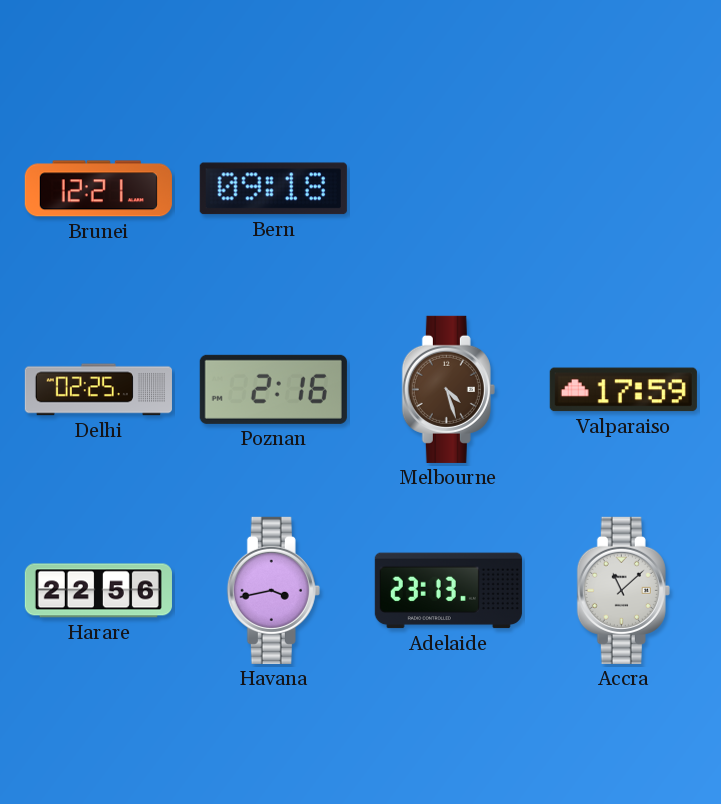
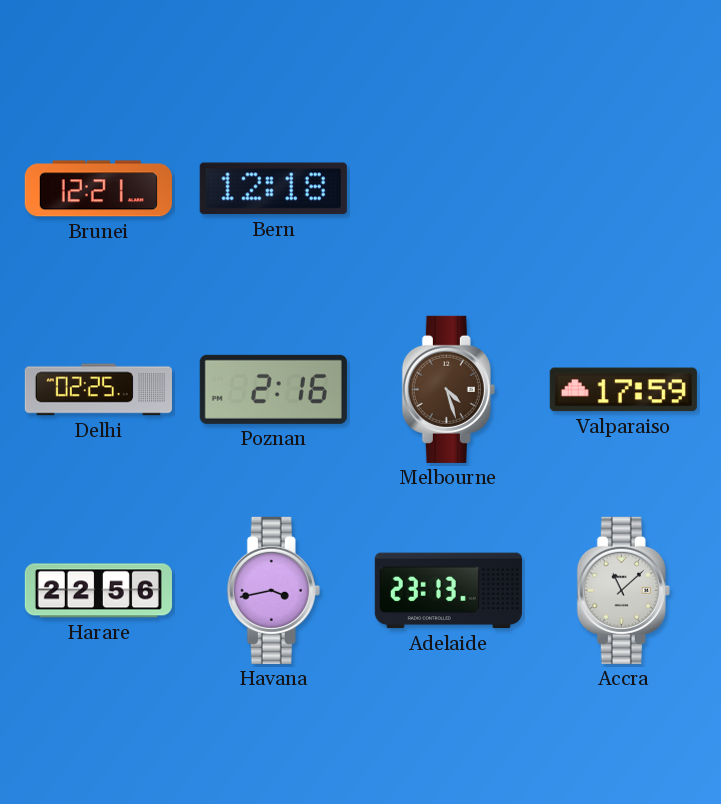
Bern: 09:18 -> 12:18
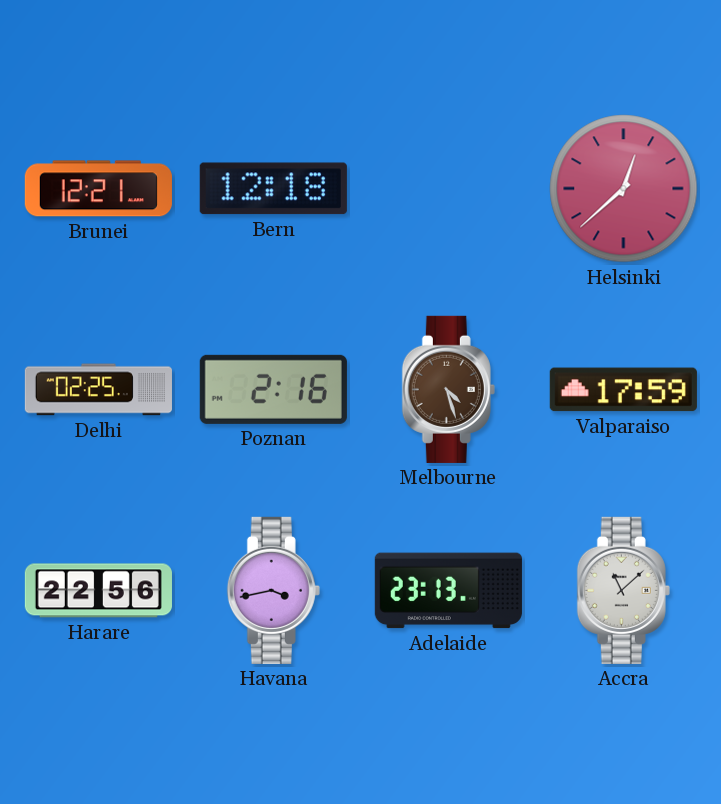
Helsinki: none -> 12:38
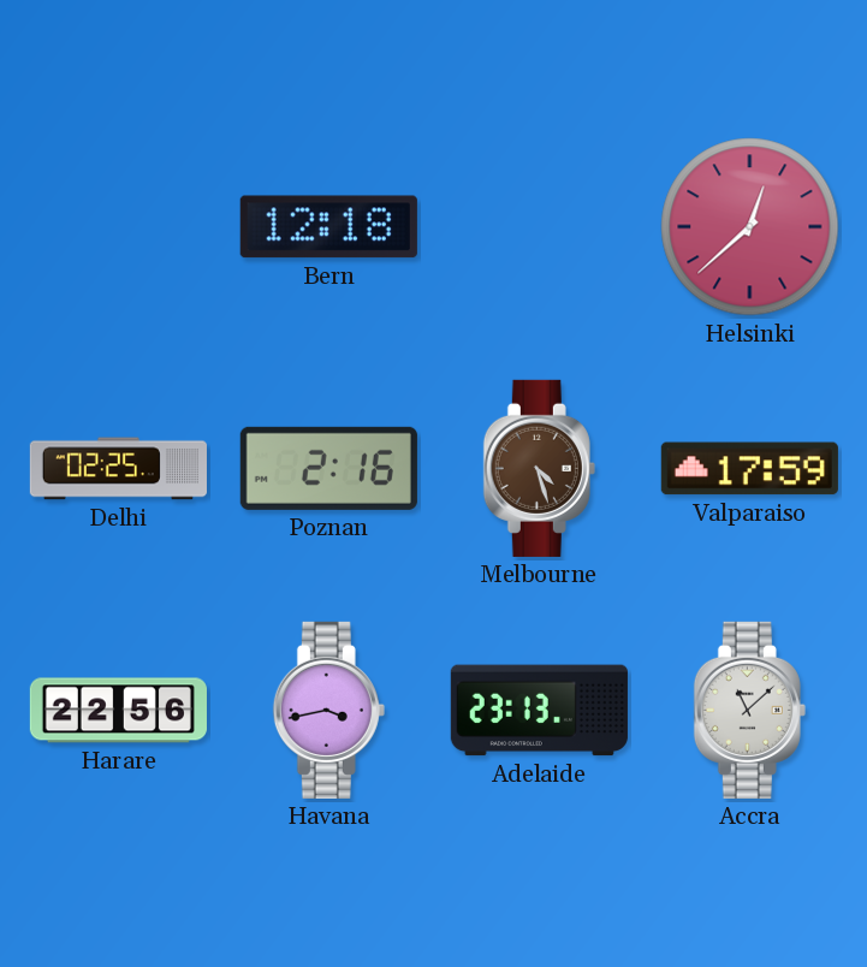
Brunei: 12:21 -> none
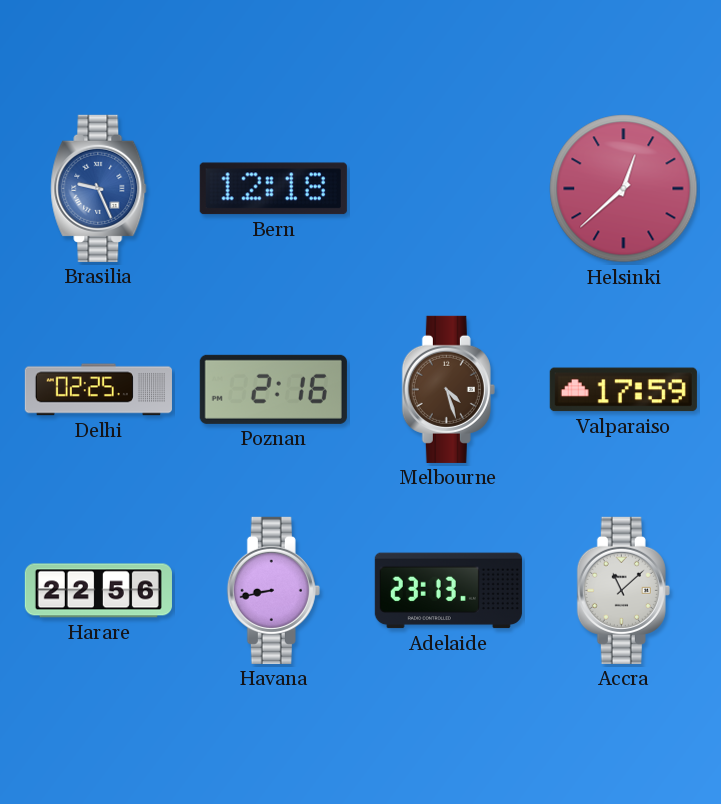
Brasilia: none -> 9:26
Havana: 3:43 -> 8:43
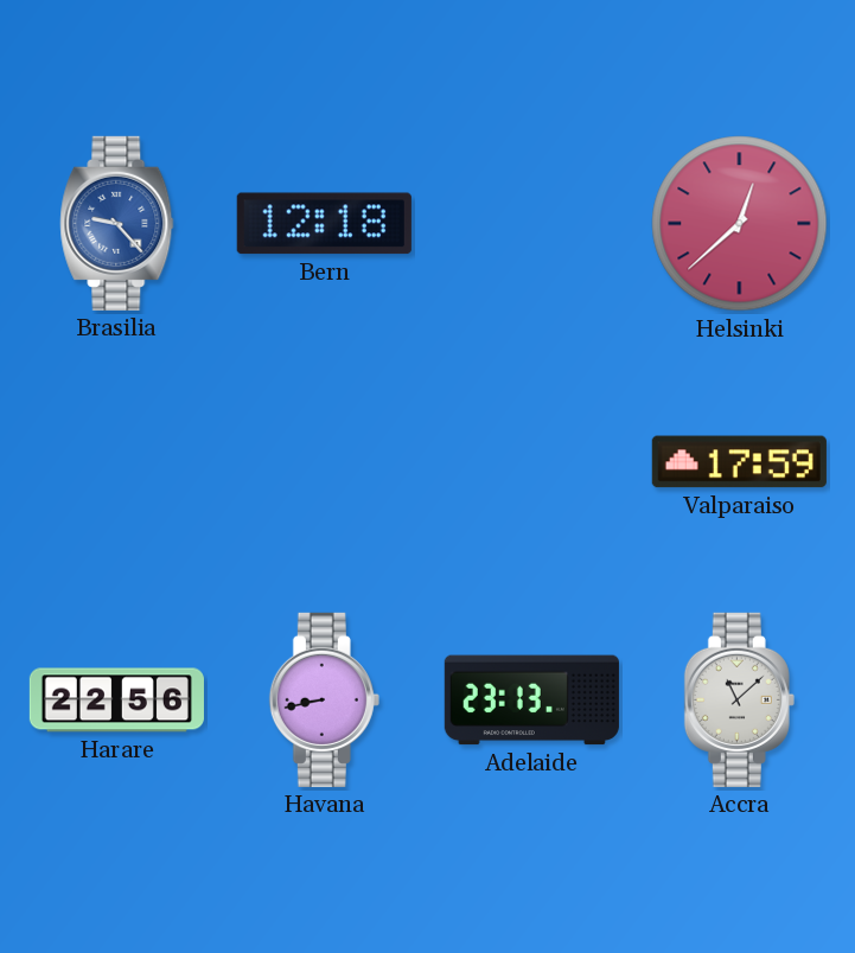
Brasilia: 9:26 -> 9:23
Delhi: 02:25 -> none
Poznan: 2:16 -> none
Melbourne: 4:27 -> none
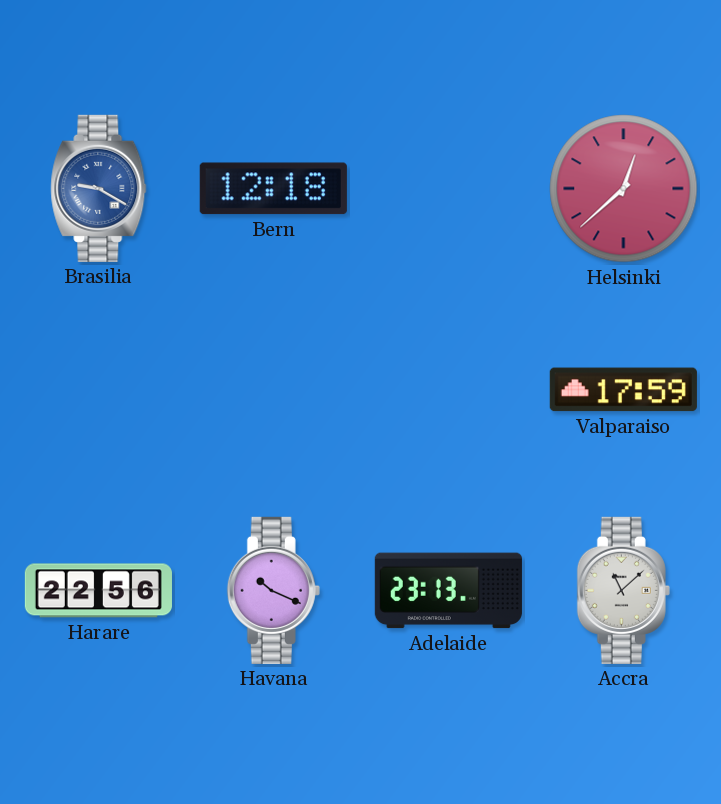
Brasilia: 9:23 -> 9:20
Havana: 8:43 -> 10:19
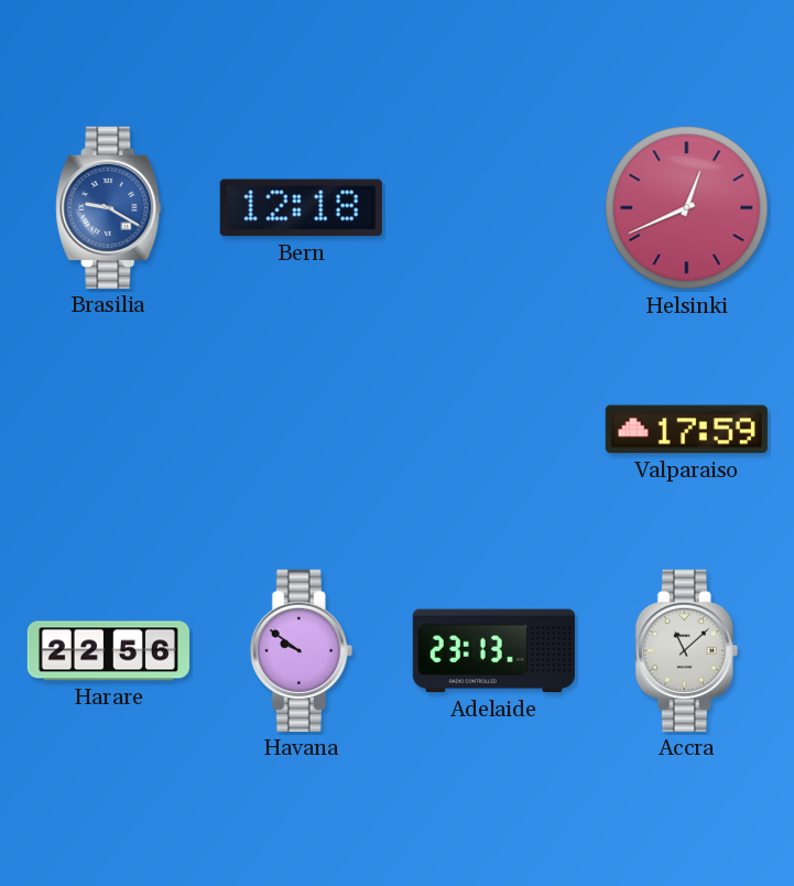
Helsinki: 12:38 -> 12:41
Havana: 10:19 -> 9:51
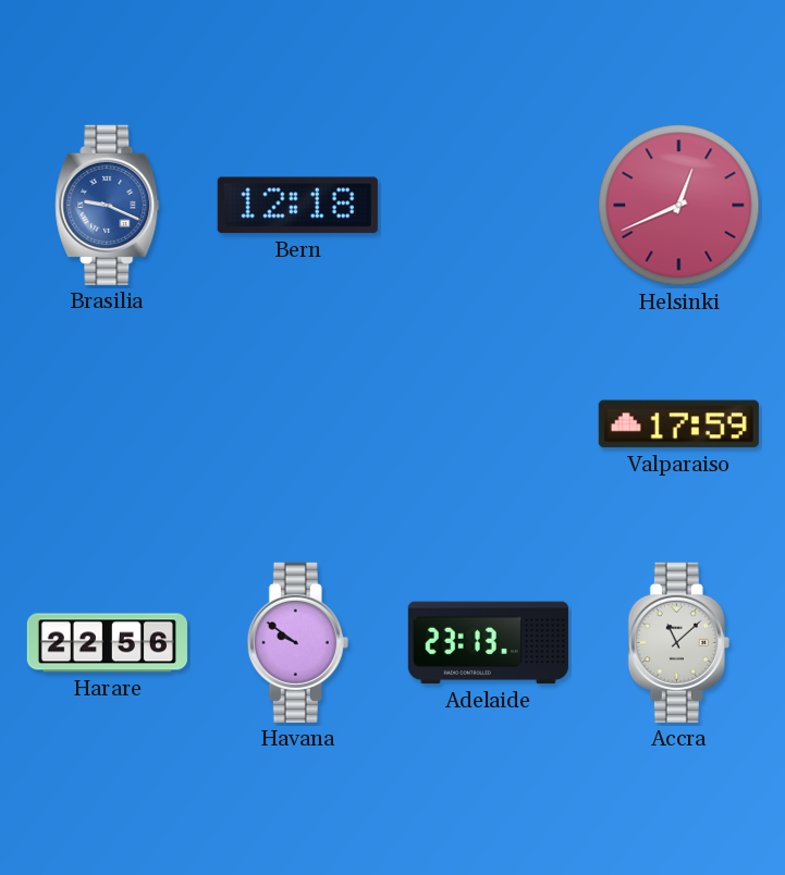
Brasilia: 9:20 -> 9:19
